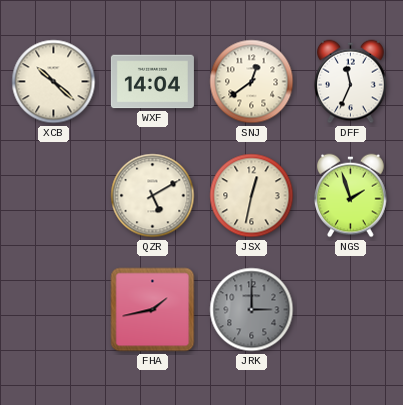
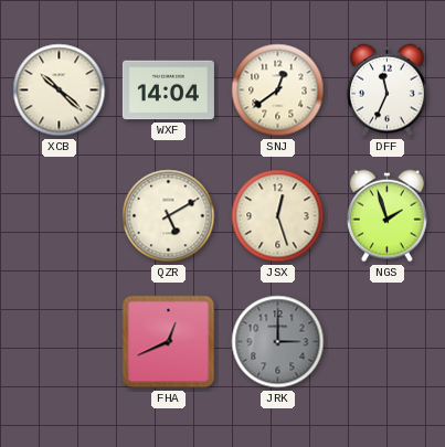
JSX: 12:32 -> 12:27
FHA: 1:43 -> 12:41
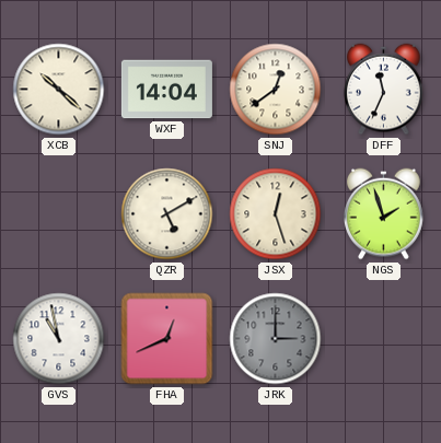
GVS: none -> 10:58
